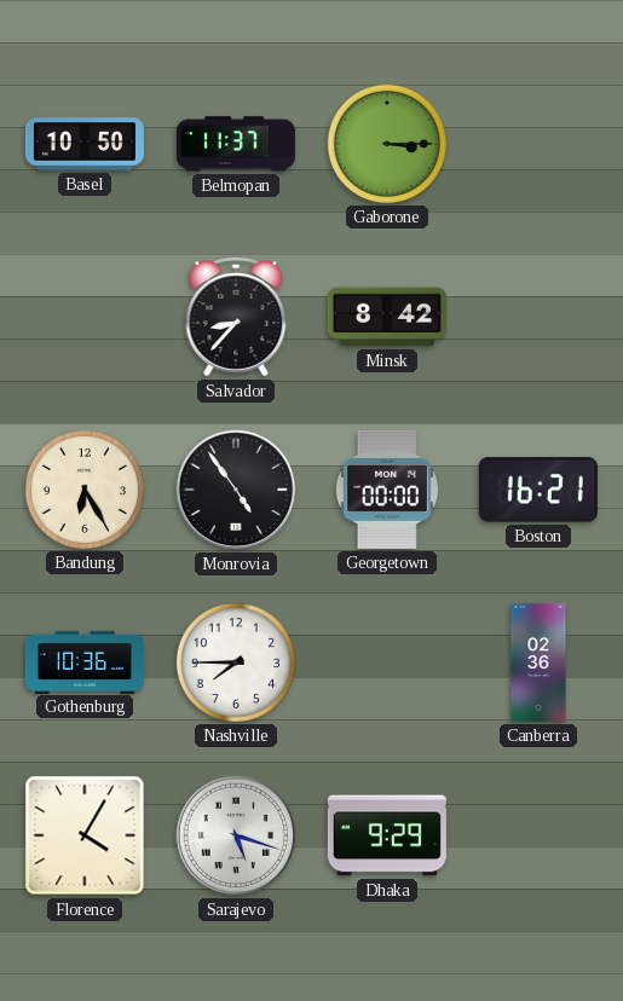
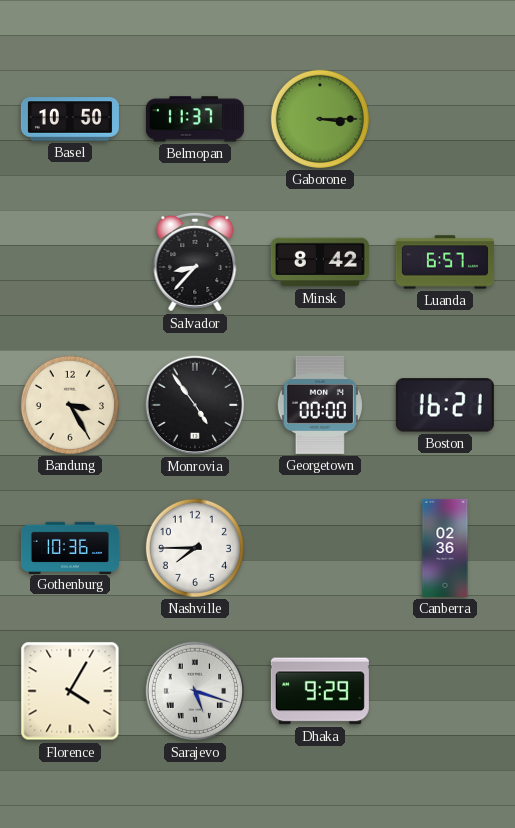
Luanda: none -> 6:57
Bandung: 6:25 -> 3:25
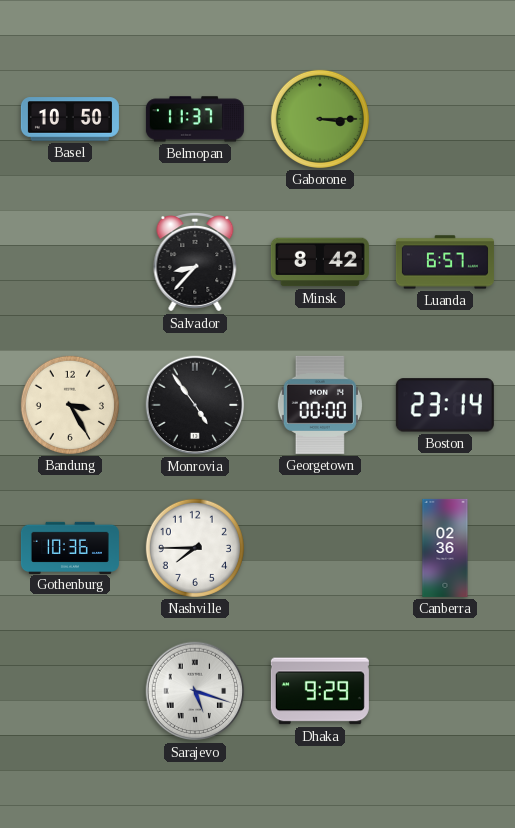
Boston: 16:21 -> 23:14
Florence: 4:05 -> none
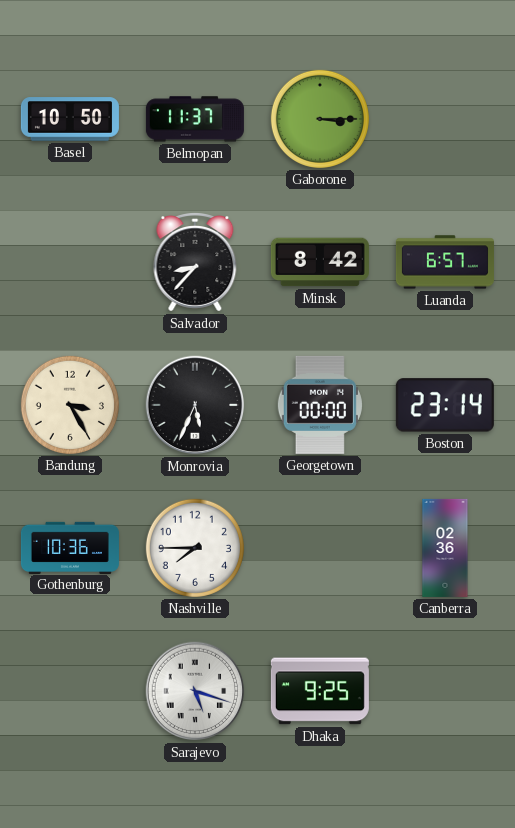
Monrovia: 4:54 -> 5:34
Dhaka: 9:29 -> 9:25
